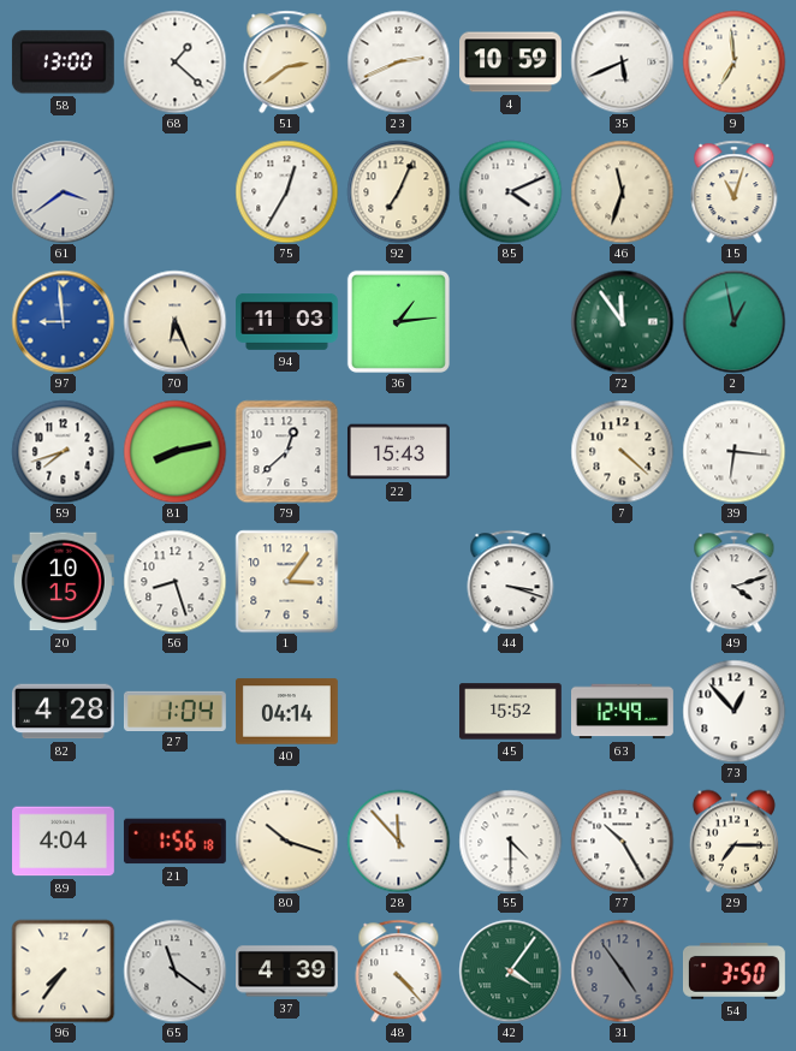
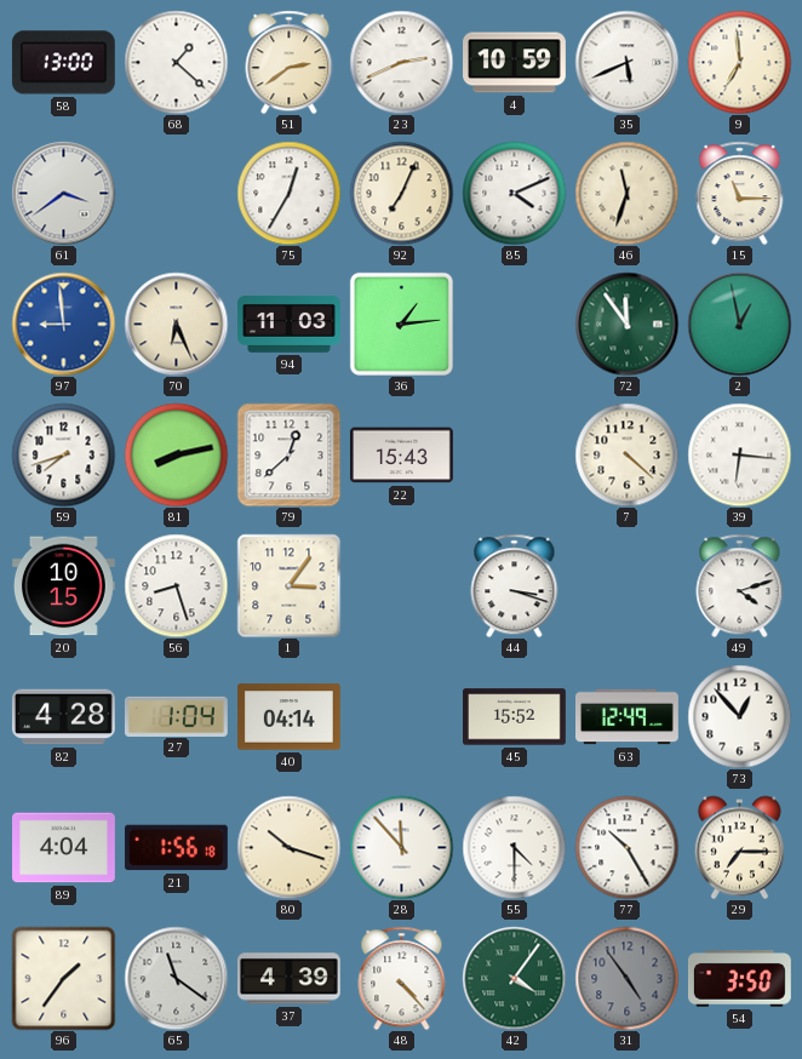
15: 11:03 -> 11:15
96: 7:36 -> 1:36
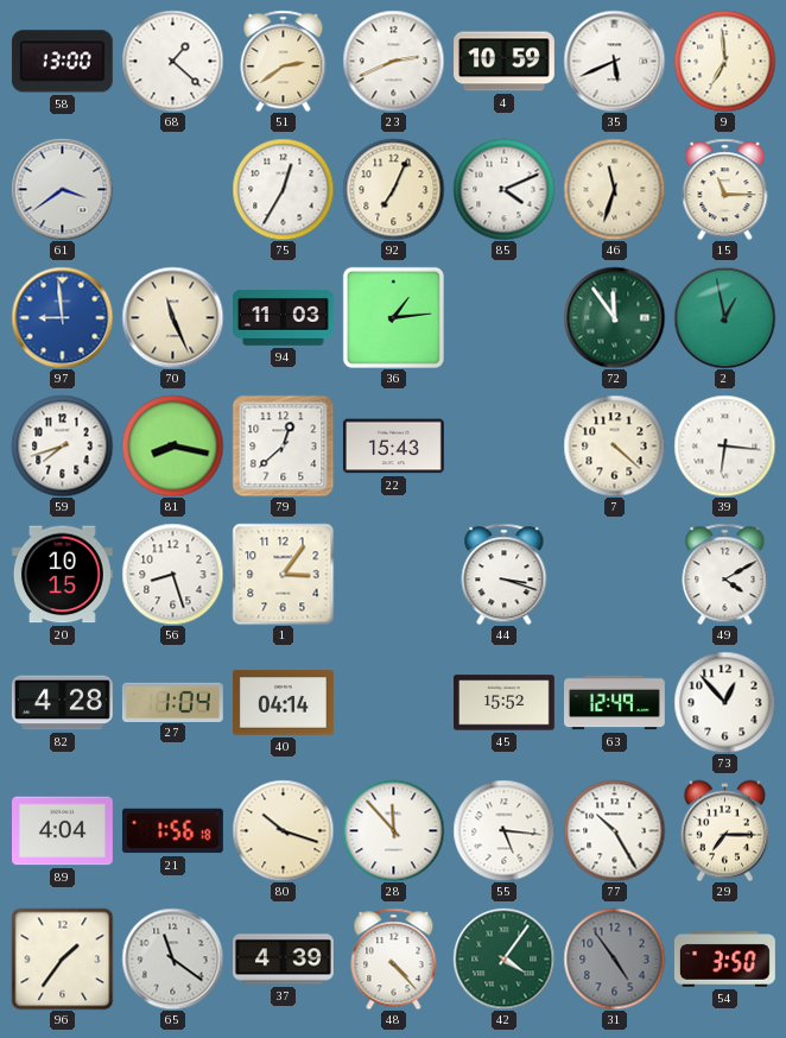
70: 6:26 -> 11:26
81: 8:13 -> 8:17
49: 4:12 -> 4:10
55: 4:30 -> 5:16
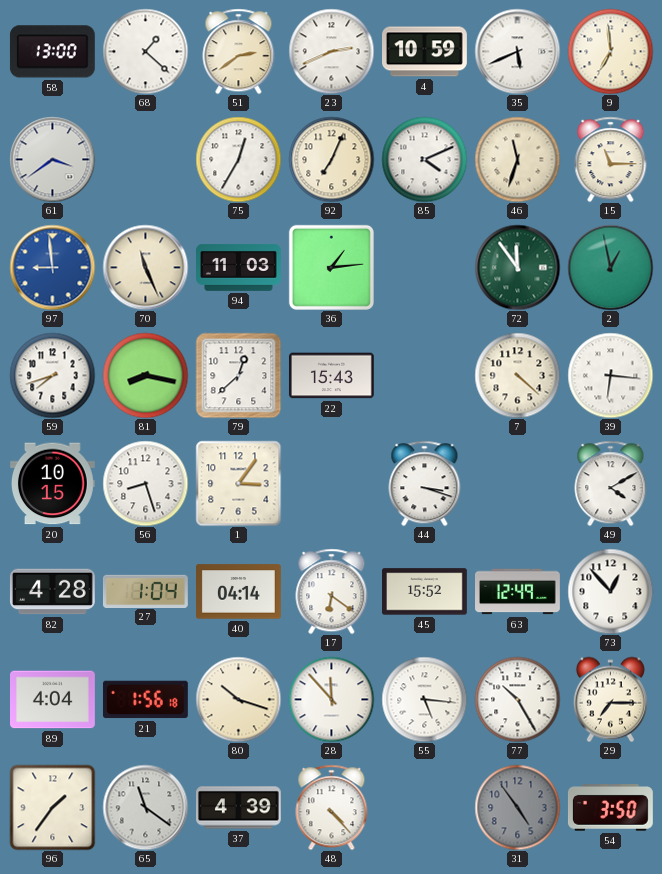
17: none -> 6:21
42: 4:06 -> none
